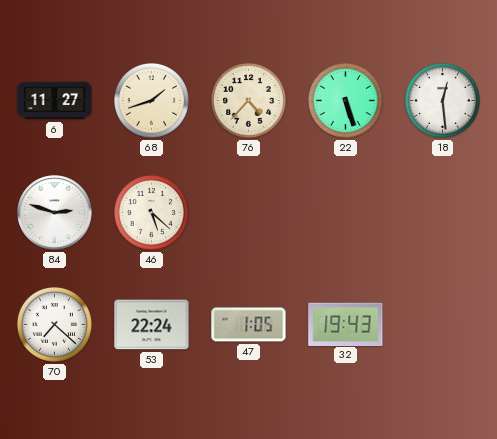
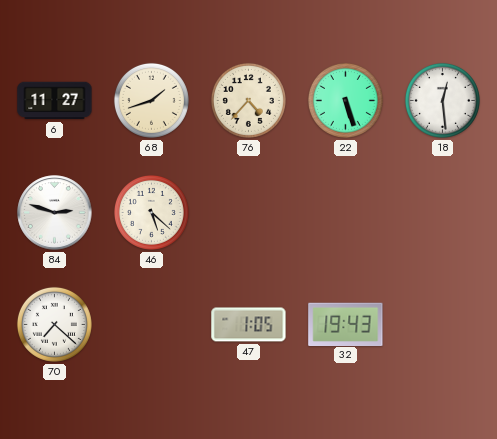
53: 22:24 -> none
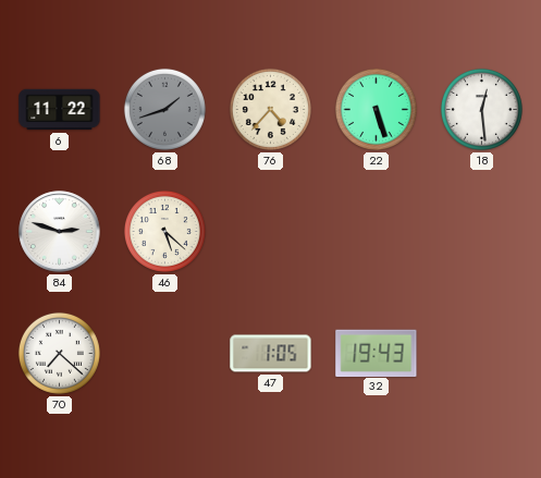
6: 11:27 -> 11:22
68 dial: cream -> grey
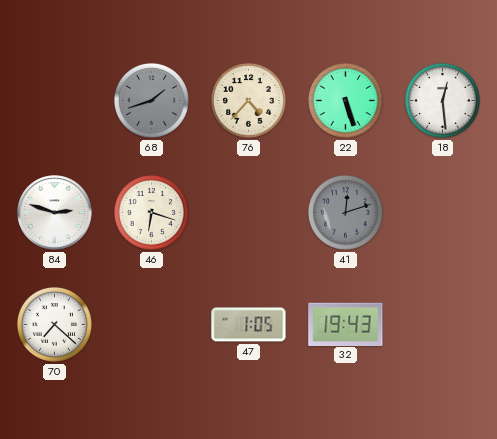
6: 11:22 -> none
46: 5:22 -> 6:18
41: none -> 12:12
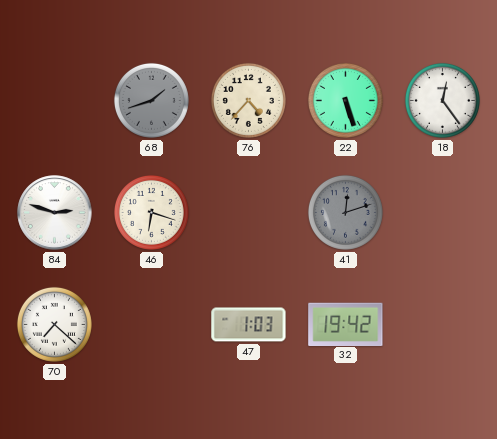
18: 12:29 -> 12:24
47: 1:05 -> 1:03
32: 19:43 -> 19:42
